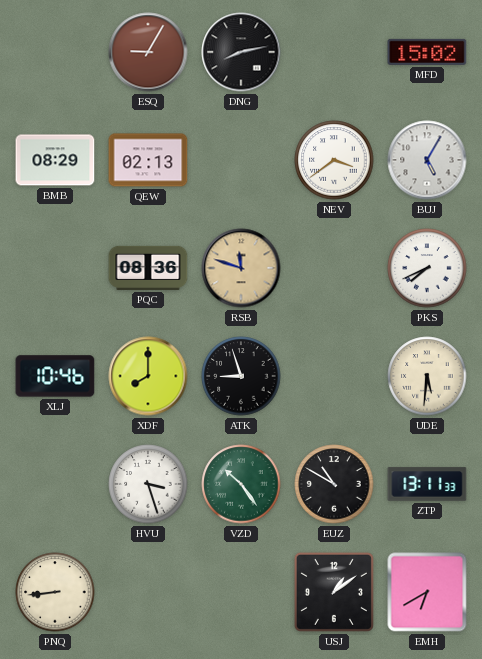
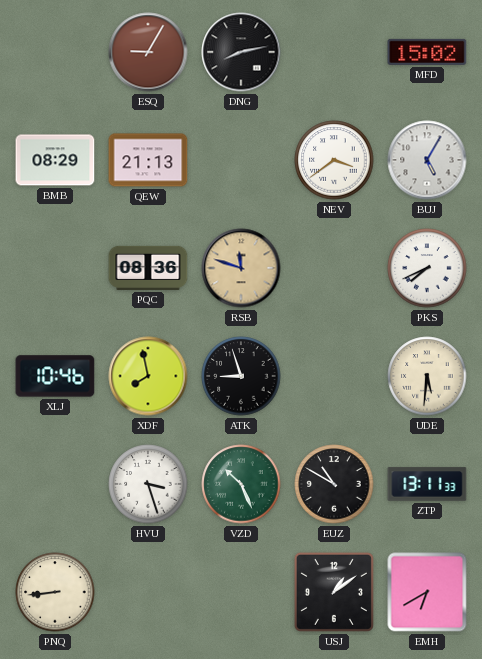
QEW: 02:13 -> 21:13
XDF: 8:00 -> 7:58
VZD: 10:24 -> 10:26
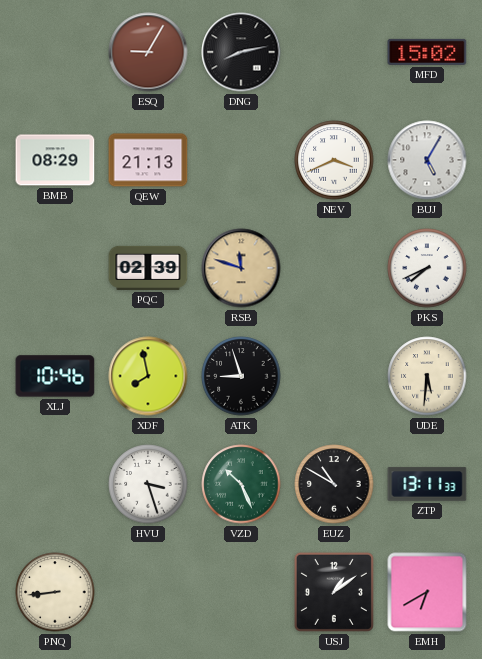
NEV: 3:39 -> 3:41
PQC: 08:36 -> 02:39
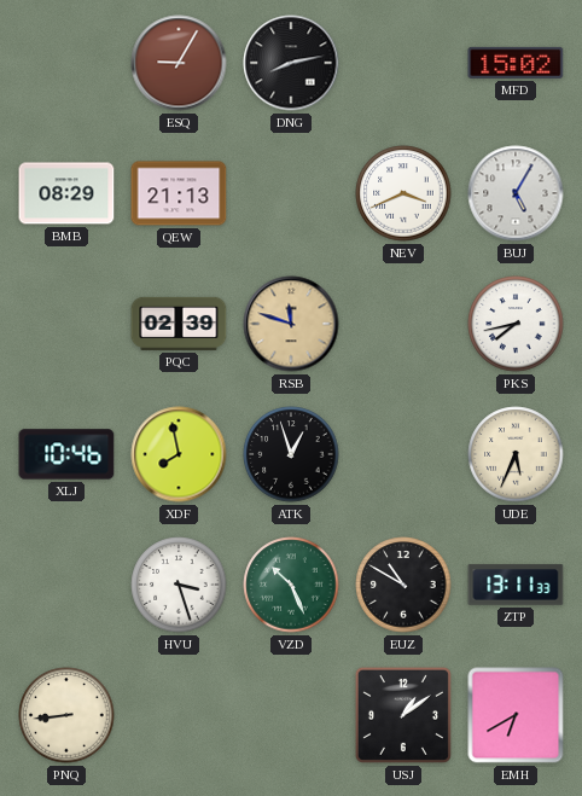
PKS: 7:41 -> 7:43
ATK: 8:57 -> 12:57
UDE: 5:31 -> 5:34
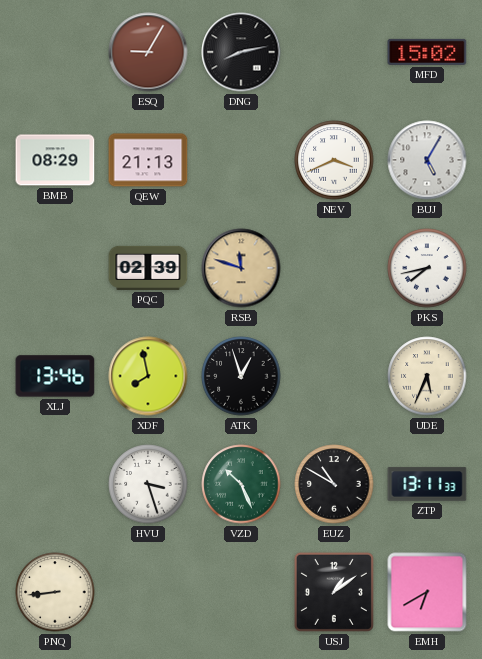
XLJ: 10:46 -> 13:46
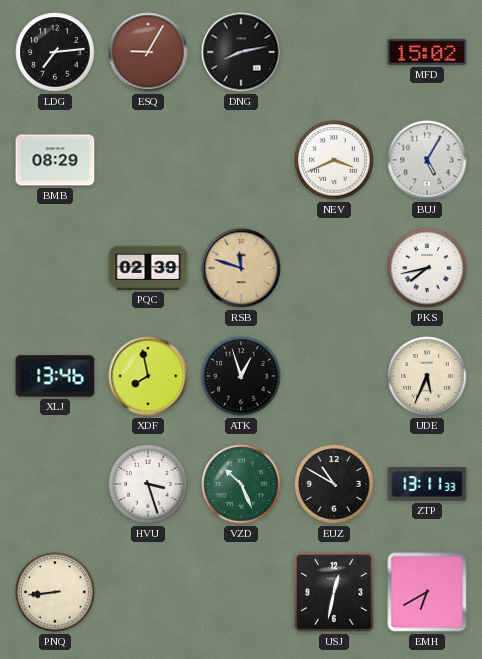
LDG: none -> 7:14
QEW: 21:13 -> none
USJ: 1:09 -> 12:32
